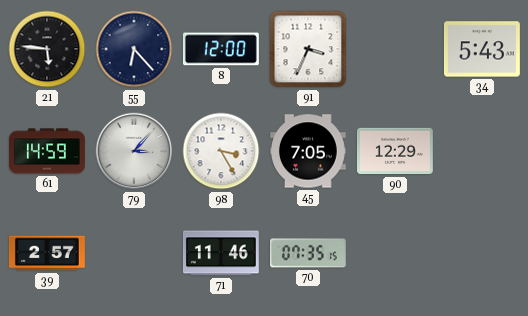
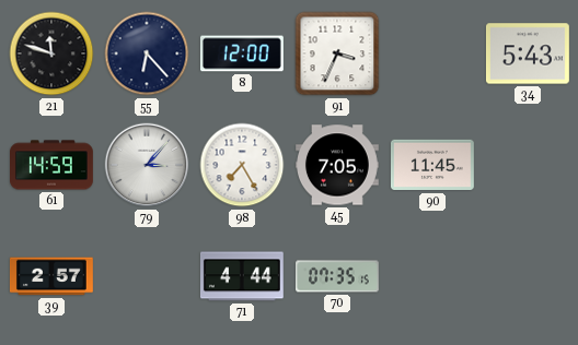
21: 5:46 -> 11:48
98: 3:25 -> 7:25
90: 12:29 -> 11:45
71: 11:46 -> 4:44
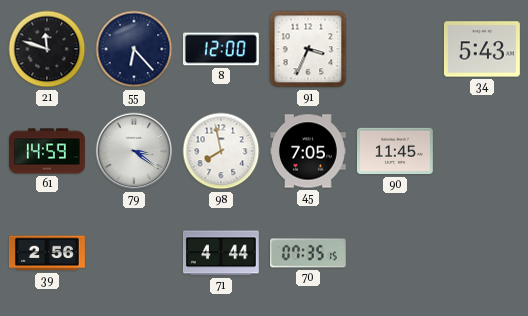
79: 3:07 -> 3:21
98: 7:25 -> 7:58
39: 2:57 -> 2:56
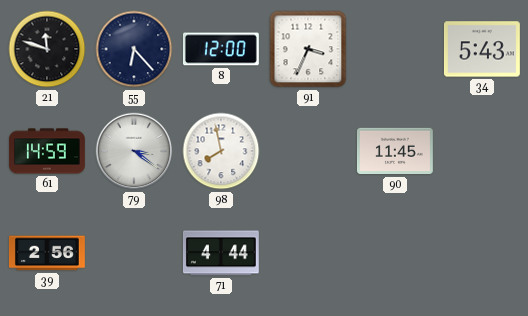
45: 7:05 -> none
70: 07:35 -> none
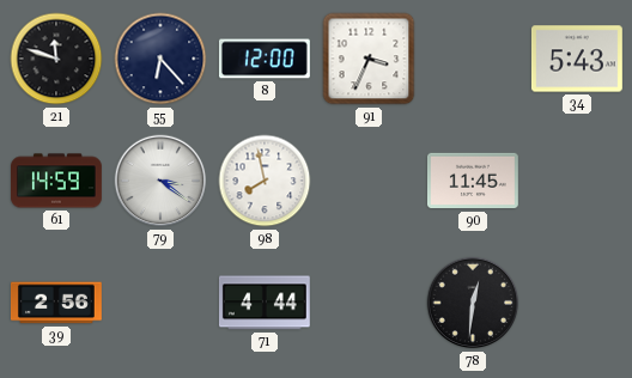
78: none -> 12:31
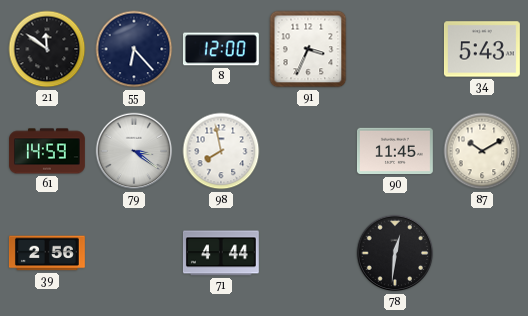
21: 11:48 -> 11:51
87: none -> 10:10
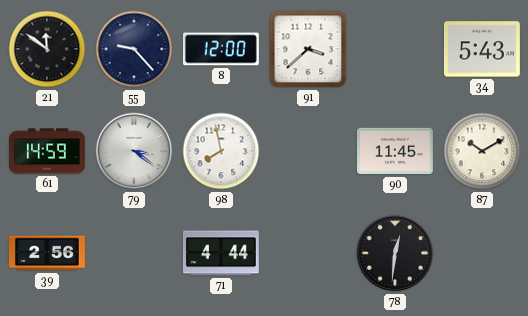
55: 6:23 -> 9:23
91: 3:34 -> 3:38
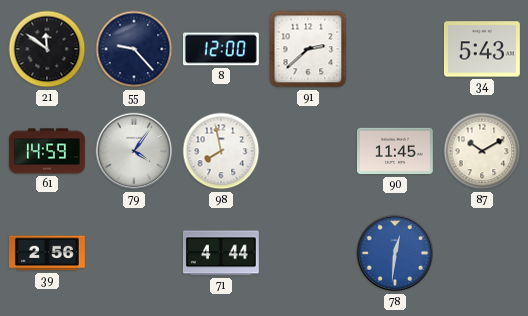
91: 3:38 -> 2:38
79: 3:21 -> 4:06
78 dial: black -> blue
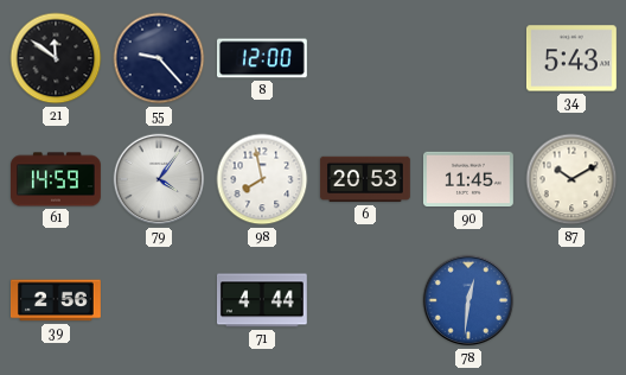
91: 2:38 -> none
6: none -> 20:53
